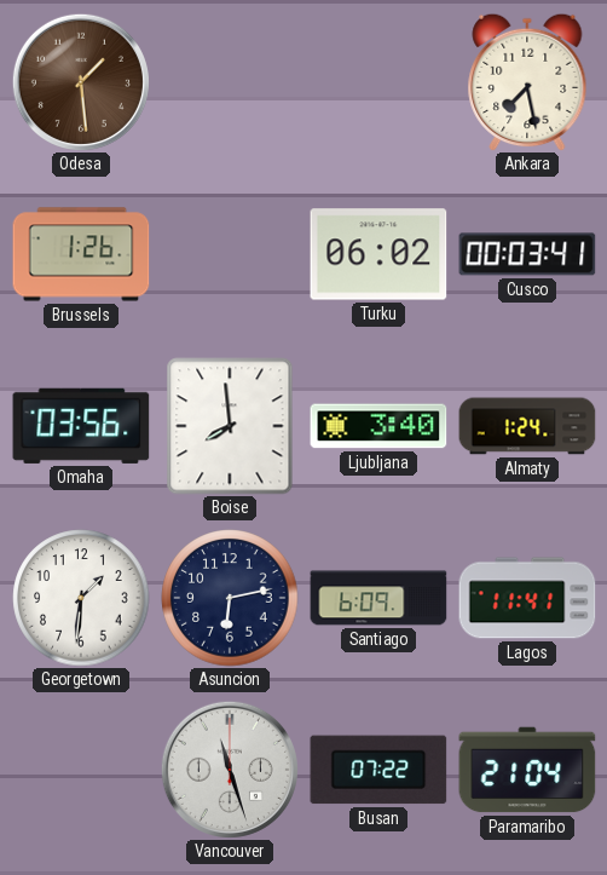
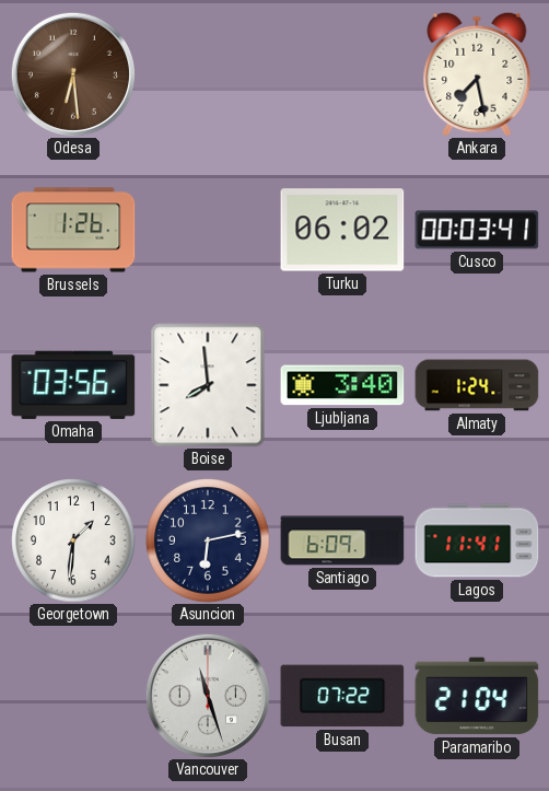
Odesa: 1:29 -> 6:29
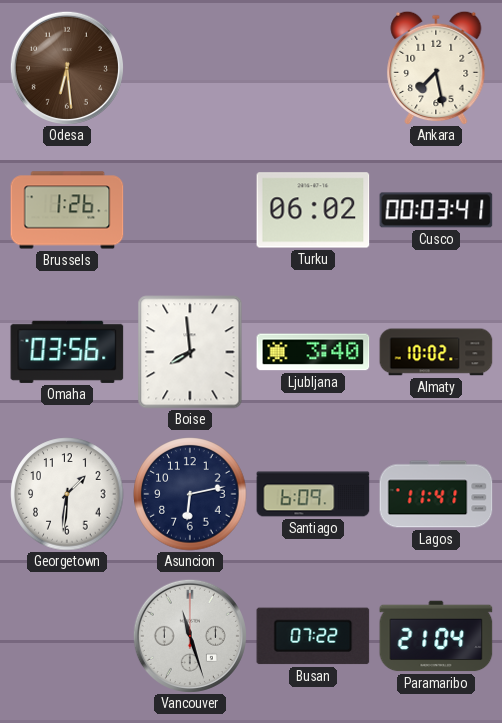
Almaty: 1:24 -> 10:02
